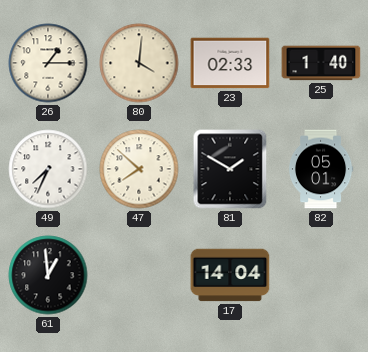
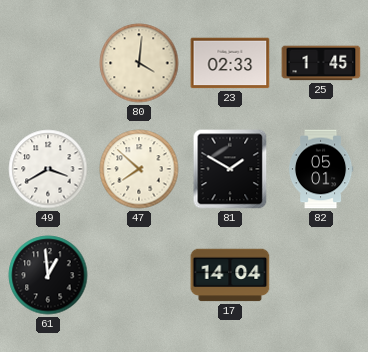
26: 1:15 -> none
25: 1:40 -> 1:45
49: 7:34 -> 3:40
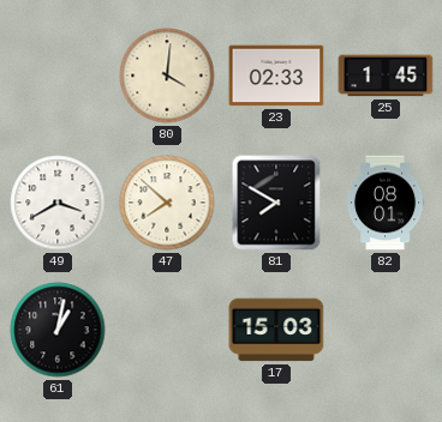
81: 1:50 -> 7:50
82: 05:01 -> 08:01
61: 12:59 -> 1:02
17: 14:04 -> 15:03
